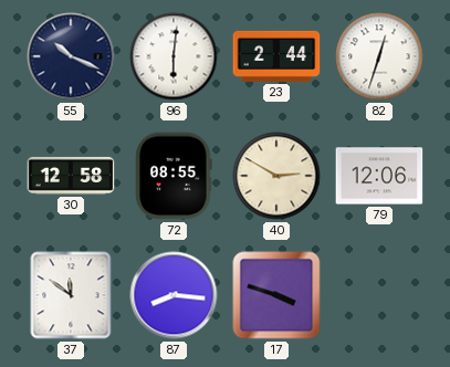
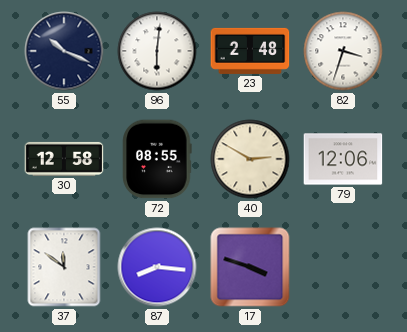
23: 2:44 -> 2:48
82: 12:33 -> 3:33
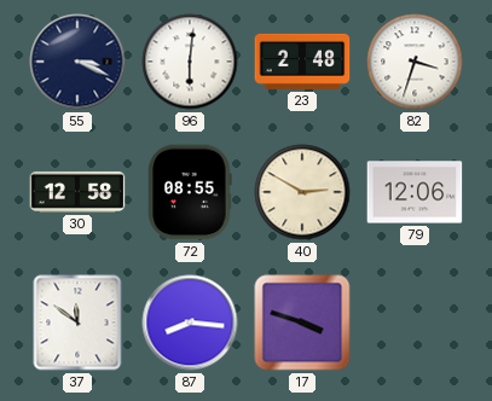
55: 10:19 -> 3:19
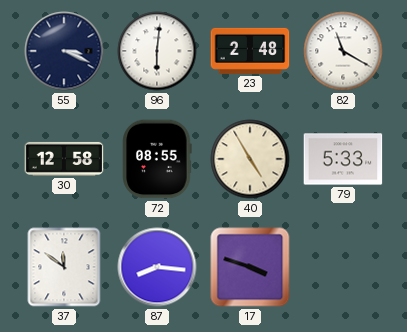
82: 3:33 -> 11:20
40: 2:50 -> 4:55
79: 12:06 -> 5:33
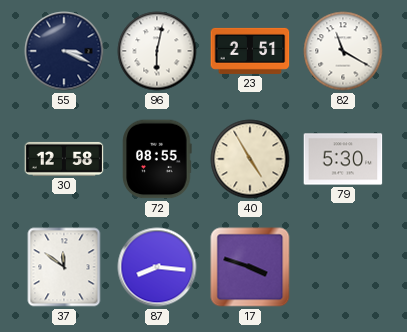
96: 6:01 -> 6:02
23: 2:48 -> 2:51
79: 5:33 -> 5:30
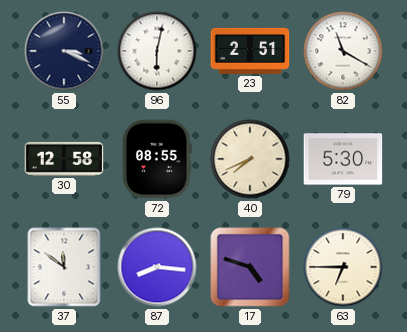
40: 4:55 -> 7:41
17: 3:48 -> 4:48
63: none -> 6:45
